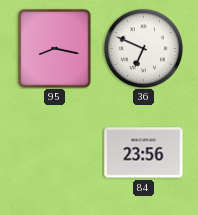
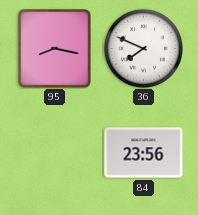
36: 6:49 -> 7:49
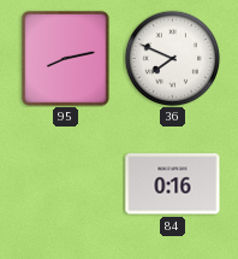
95: 8:17 -> 8:13
84: 23:56 -> 0:16
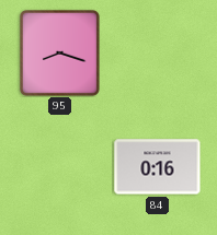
95: 8:13 -> 8:18
36: 7:49 -> none
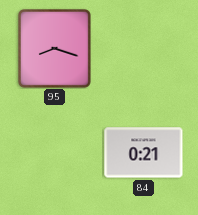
84: 0:16 -> 0:21
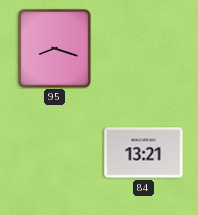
84: 0:21 -> 13:21
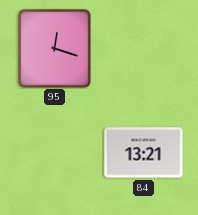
95: 8:18 -> 12:18
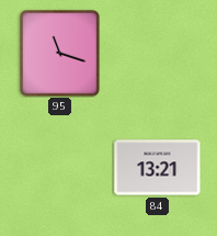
95: 12:18 -> 11:18
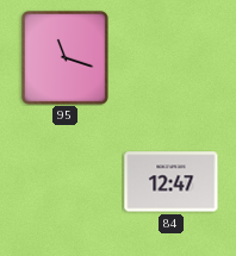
84: 13:21 -> 12:47
